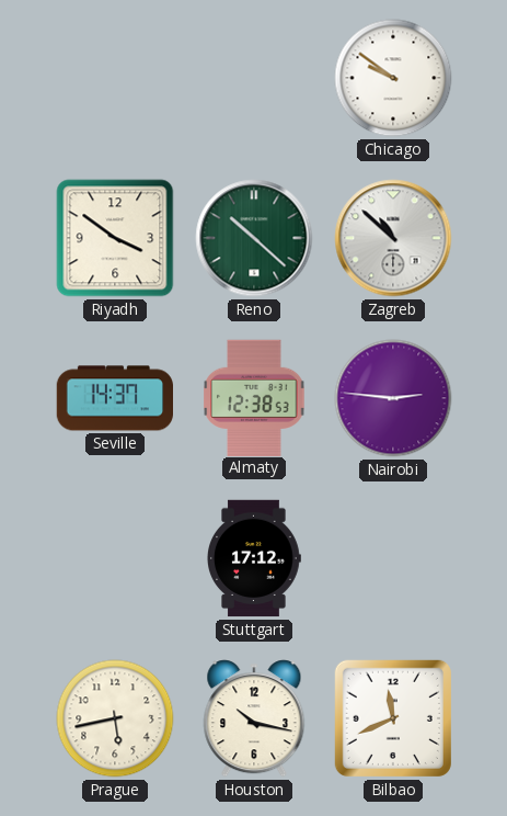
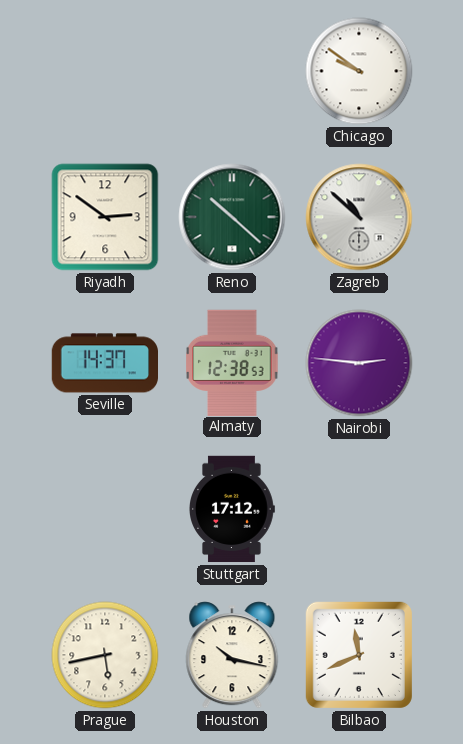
Riyadh: 3:51 -> 2:51
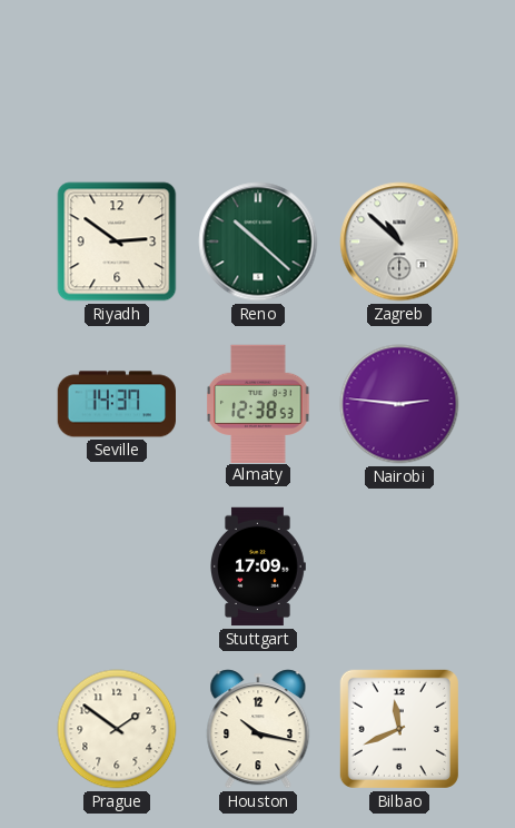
Chicago: 9:51 -> none
Stuttgart: 17:12 -> 17:09
Prague: 5:43 -> 1:51
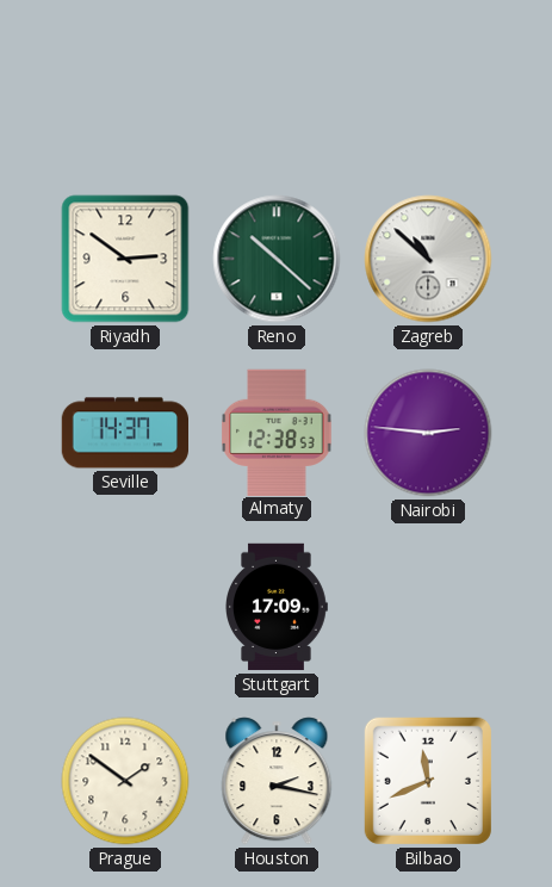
Houston: 10:17 -> 2:17
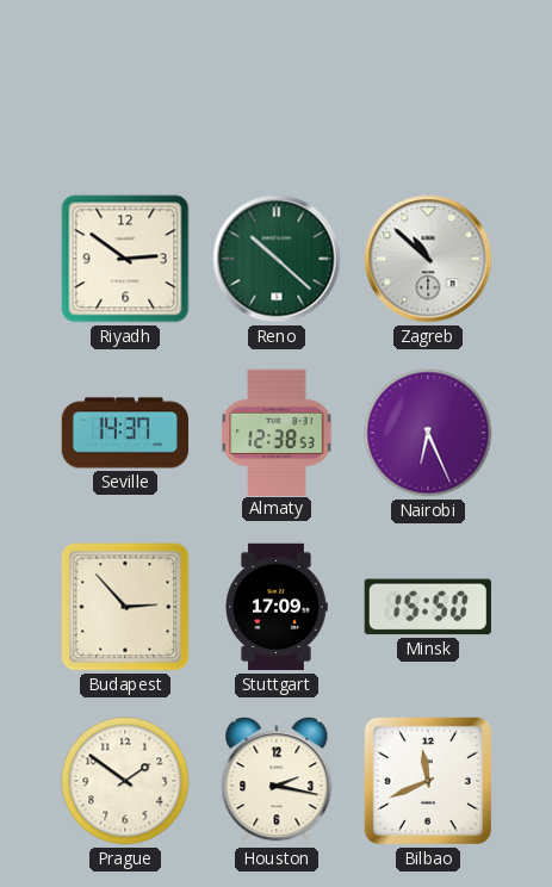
Nairobi: 2:46 -> 6:26
Budapest: none -> 2:53
Minsk: none -> 15:50
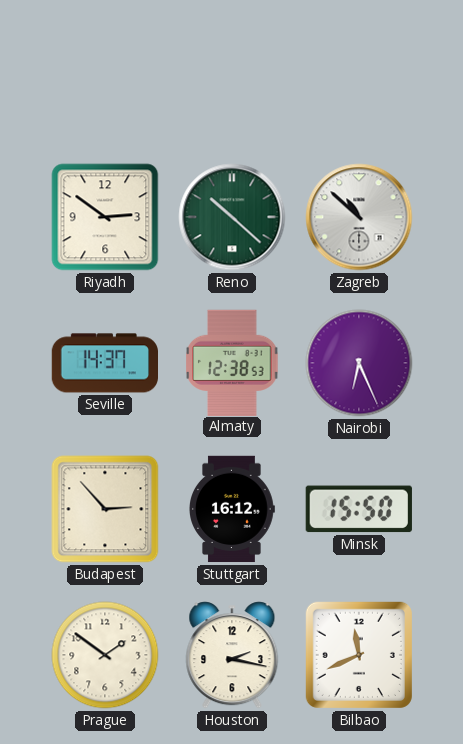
Stuttgart: 17:09 -> 16:12
